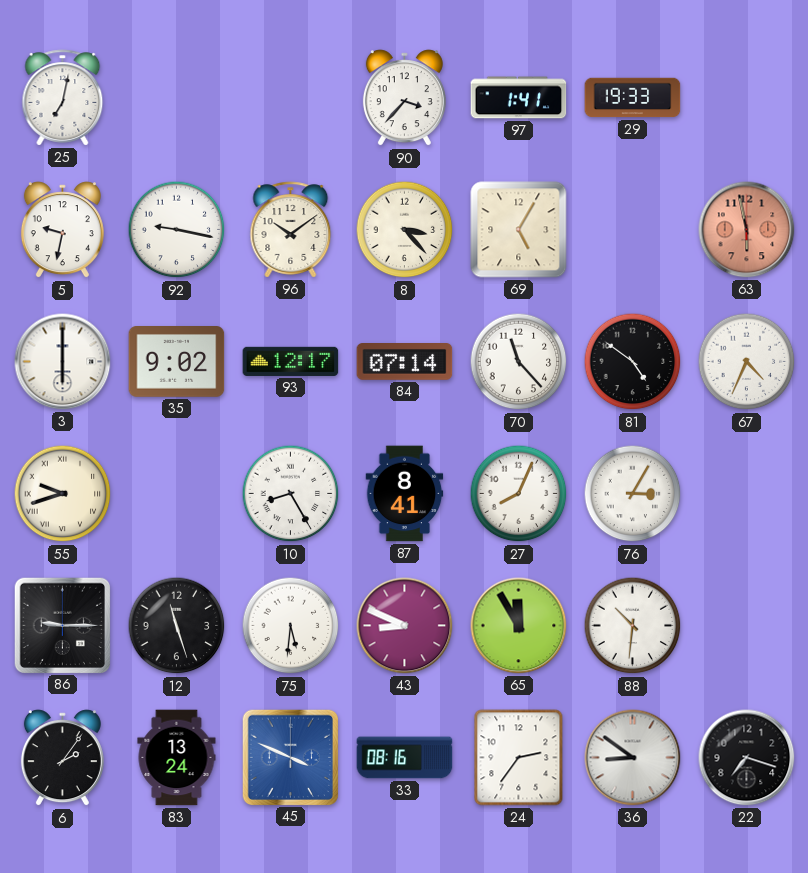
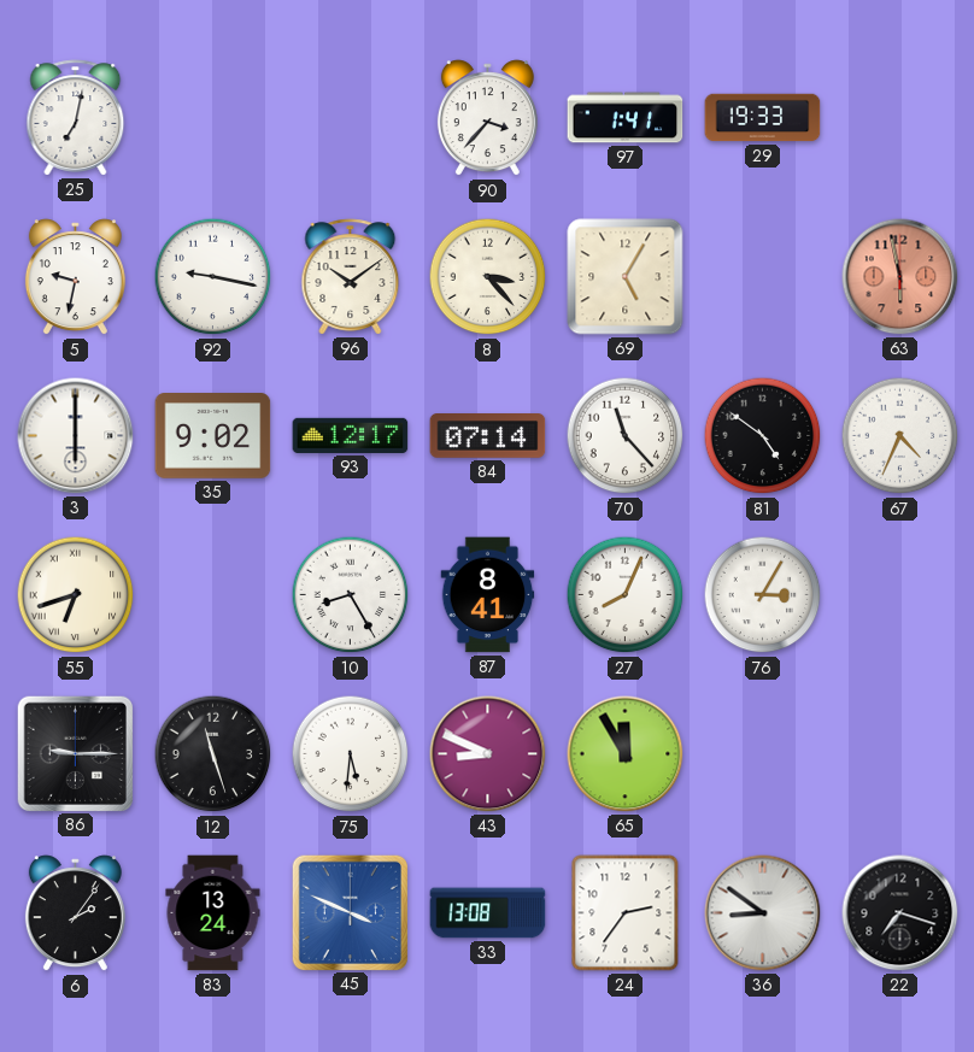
55: 9:42 -> 6:42
88: 10:31 -> none
33: 08:16 -> 13:08
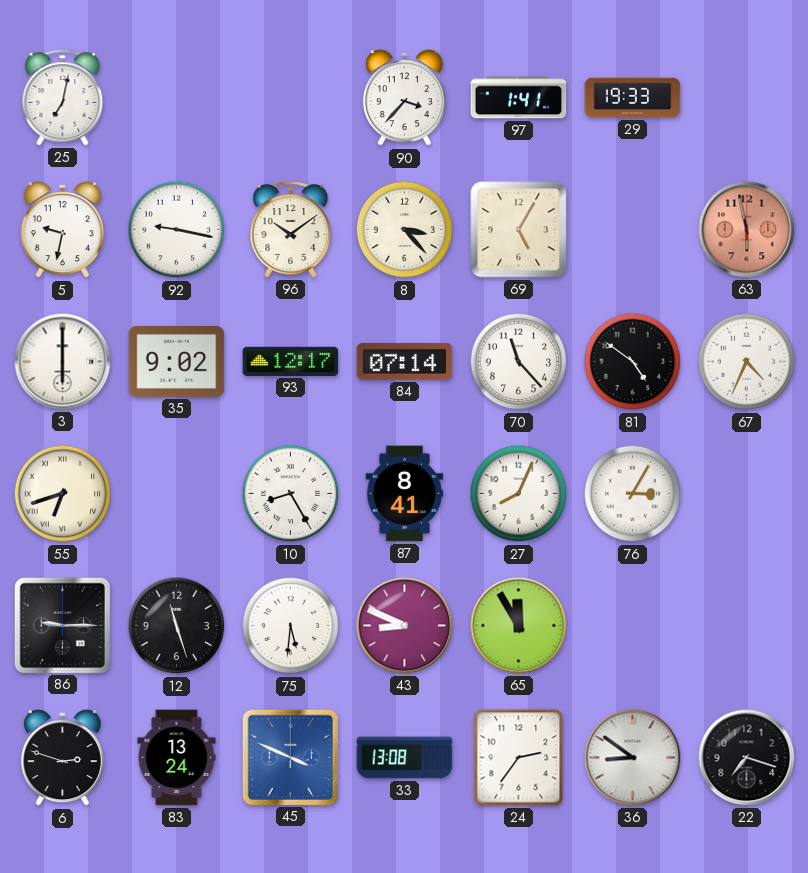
6: 2:06 -> 2:48
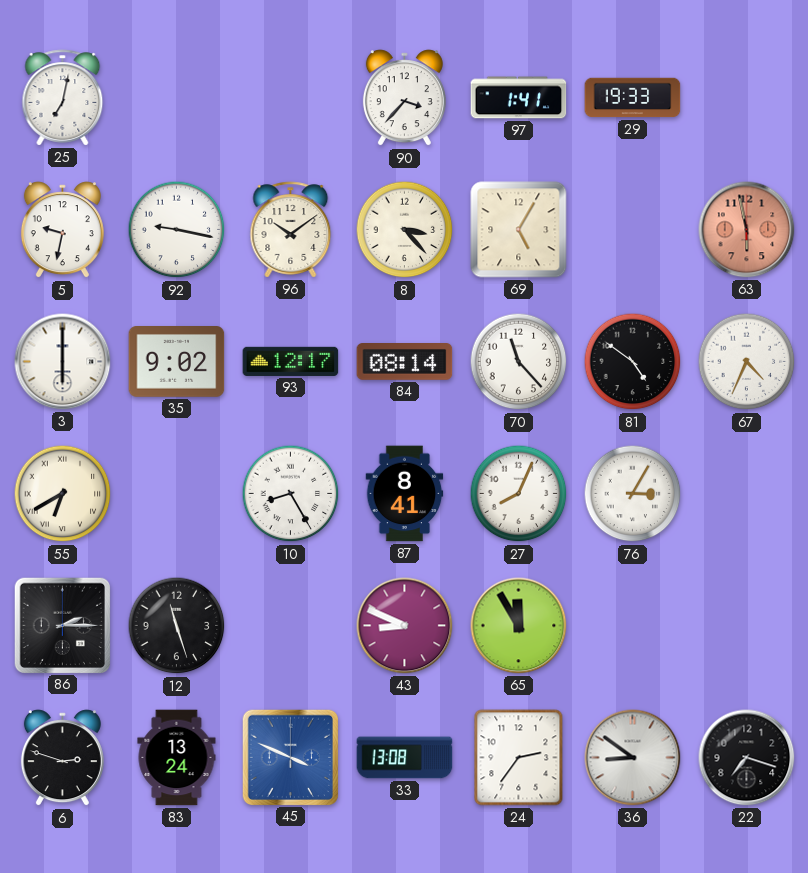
84: 07:14 -> 08:14
55: 6:42 -> 6:40
86: 9:15 -> 2:15
75: 5:31 -> none
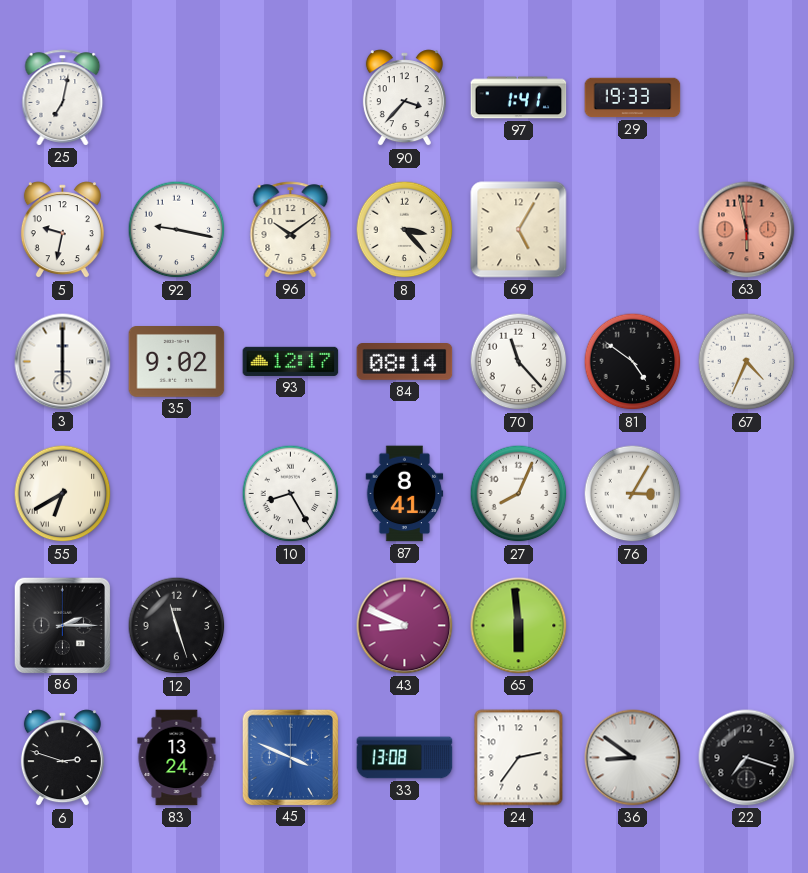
65: 11:55 -> 5:59
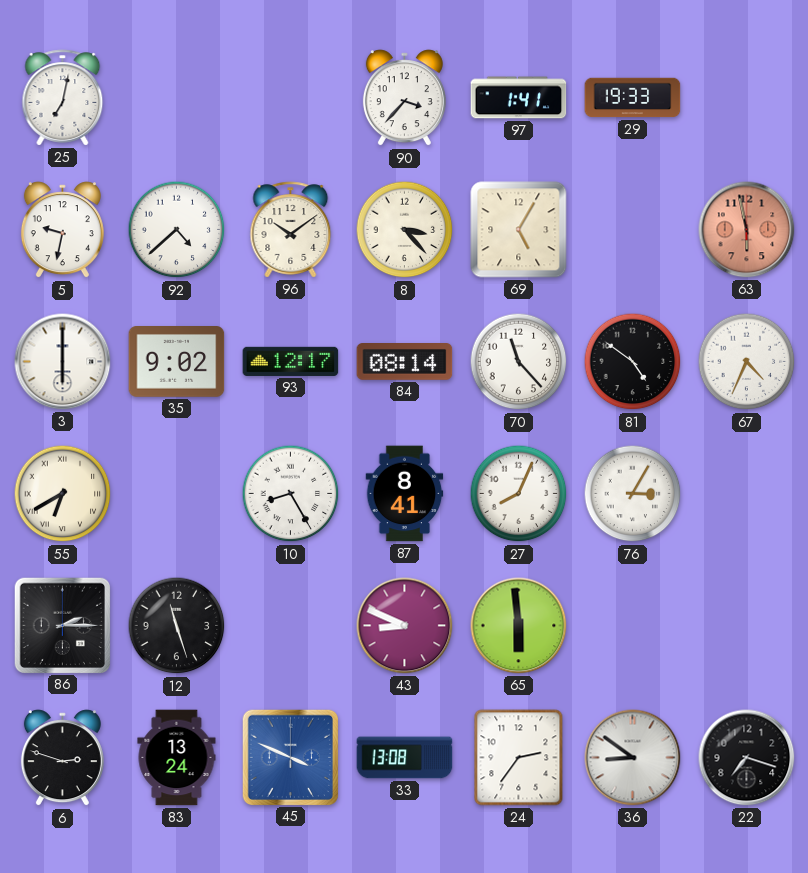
92: 9:17 -> 4:38
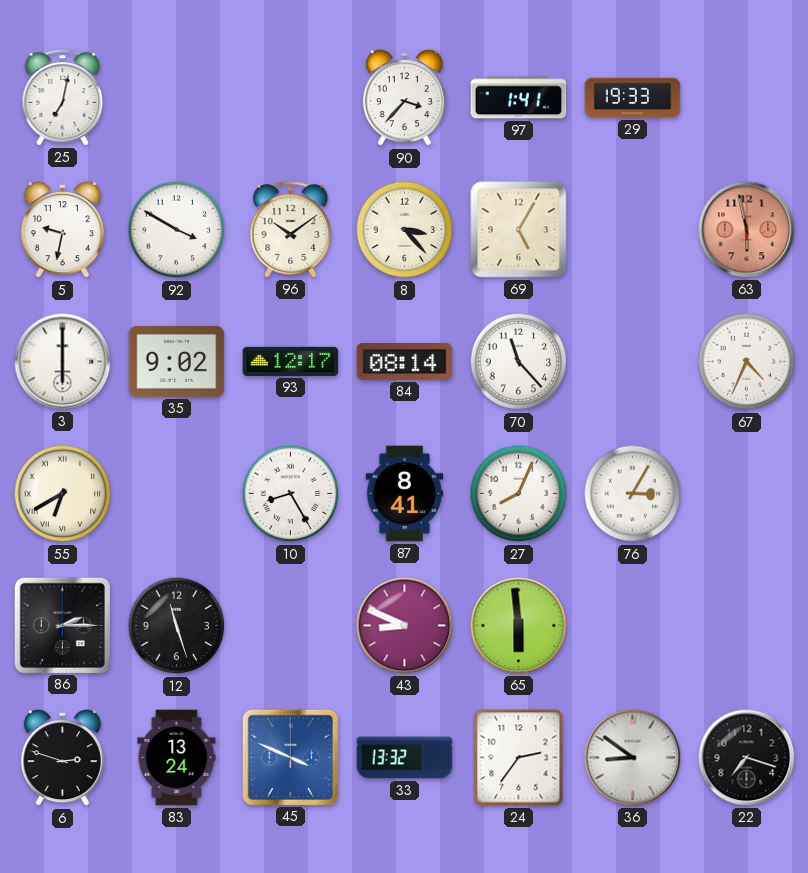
92: 4:38 -> 3:50
81: 4:51 -> none
33: 13:08 -> 13:32
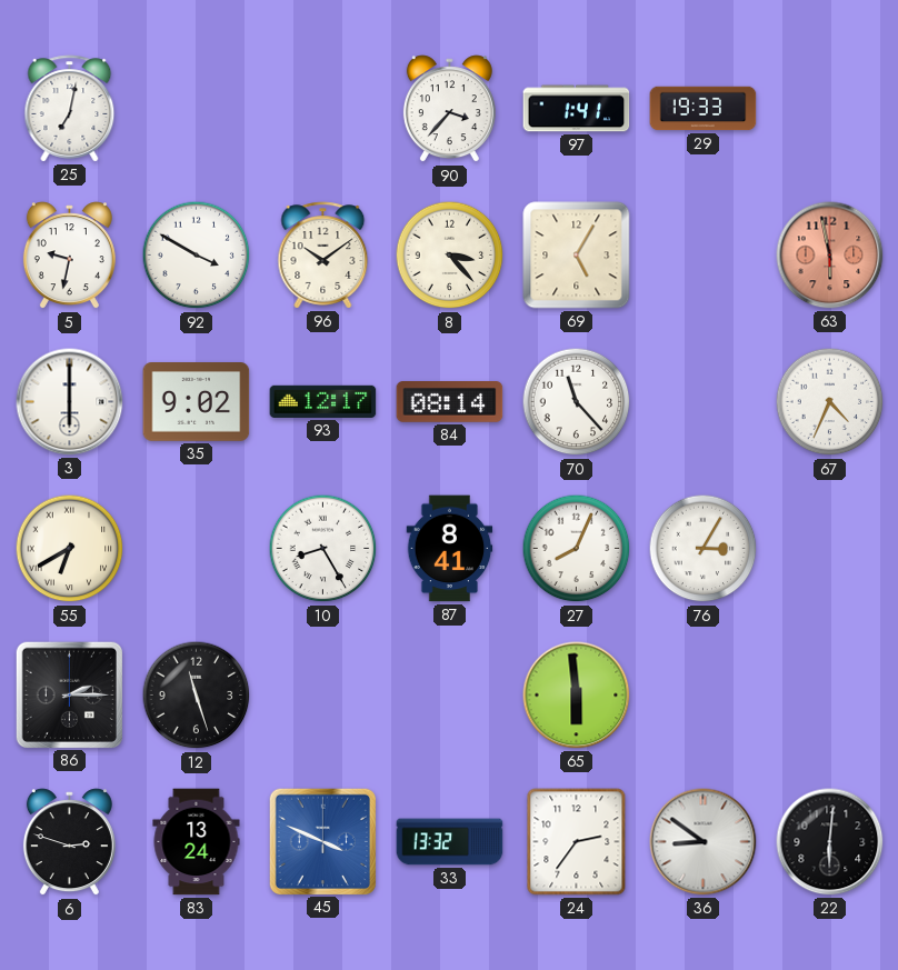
43: 8:49 -> none
22: 7:18 -> 6:01
